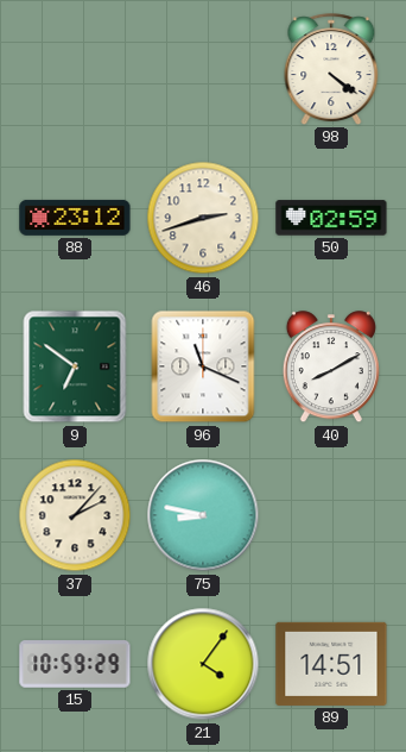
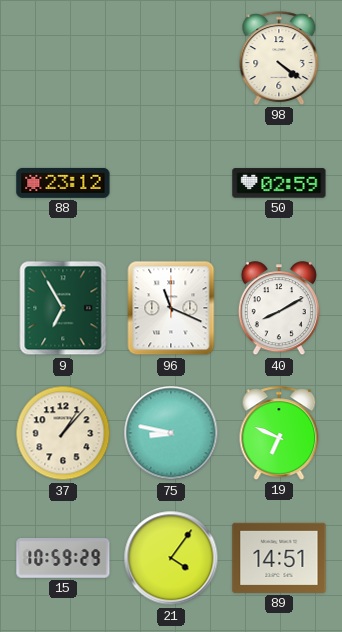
46: 2:42 -> none
9: 6:51 -> 6:55
37: 2:07 -> 1:07
19: none -> 6:49
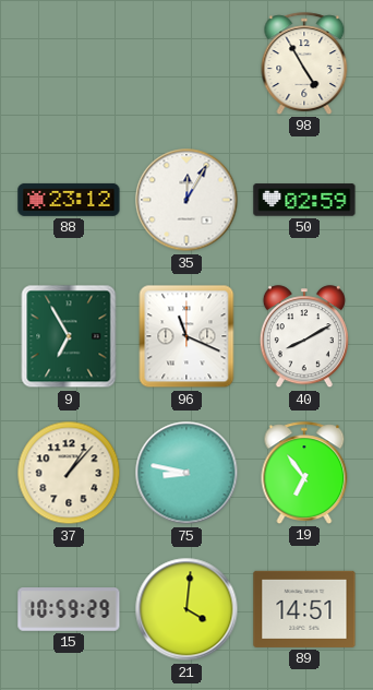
98: 4:21 -> 4:55
35: none -> 12:05
19: 6:49 -> 6:54
21: 4:06 -> 4:01
